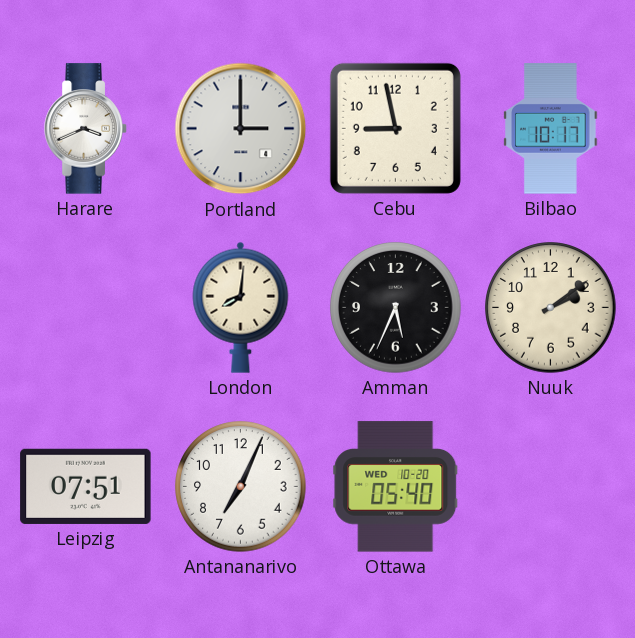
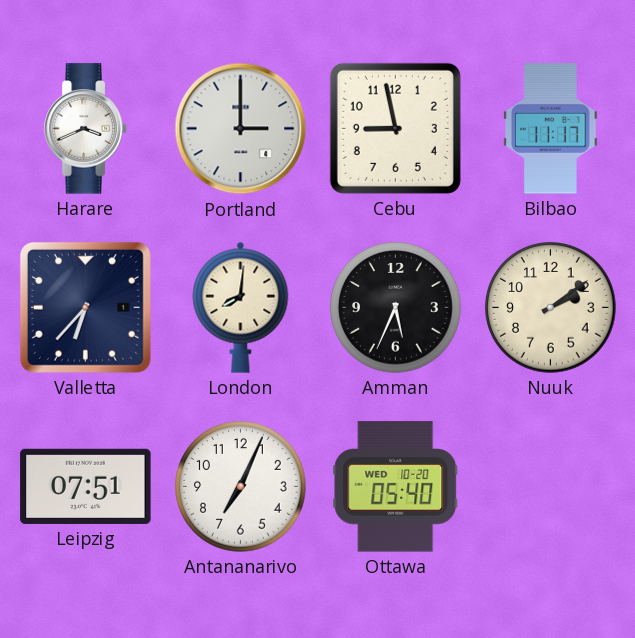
Bilbao: 10:17 -> 11:17
Valletta: none -> 6:37
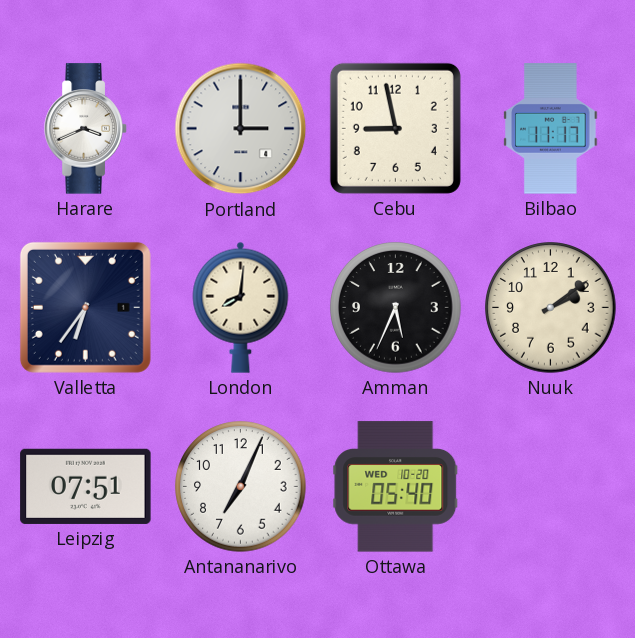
Valletta: 6:37 -> 6:36
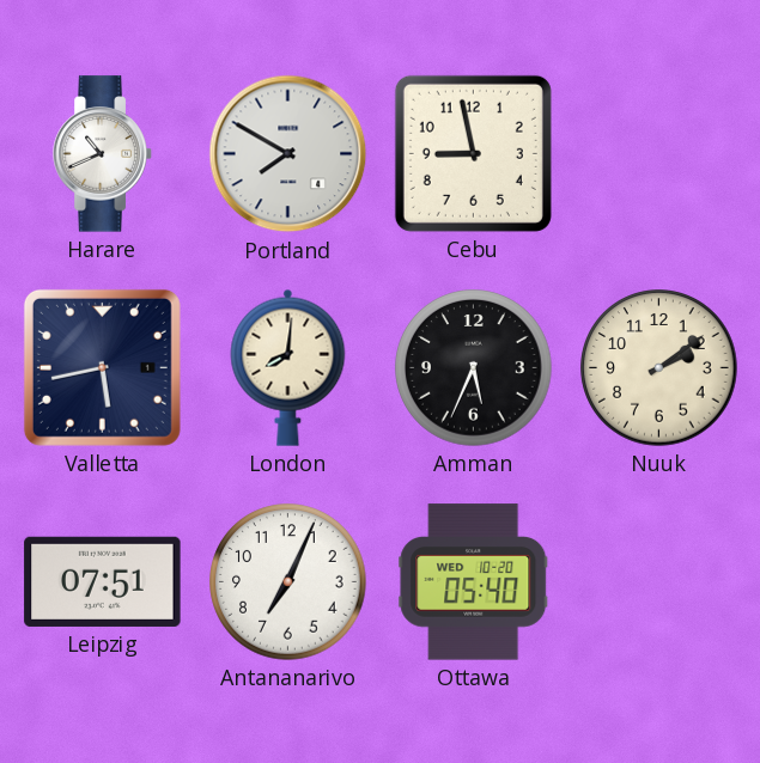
Harare: 3:41 -> 10:41
Portland: 3:00 -> 7:50
Bilbao: 11:17 -> none
Valletta: 6:36 -> 5:43
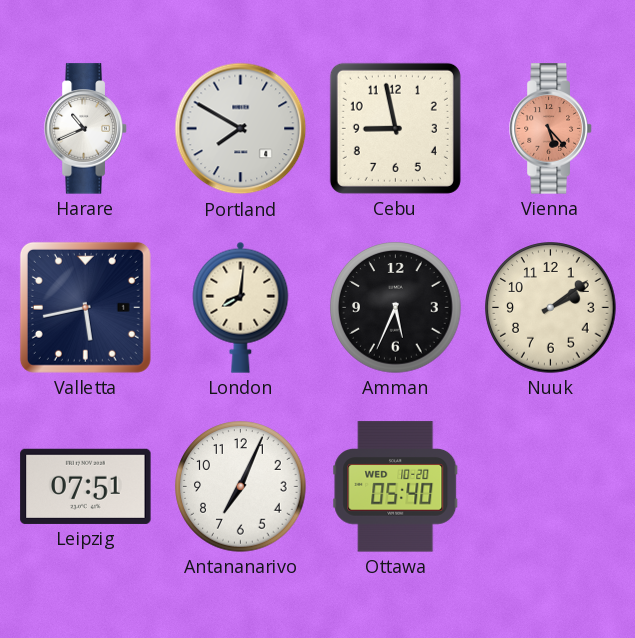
Vienna: none -> 5:23
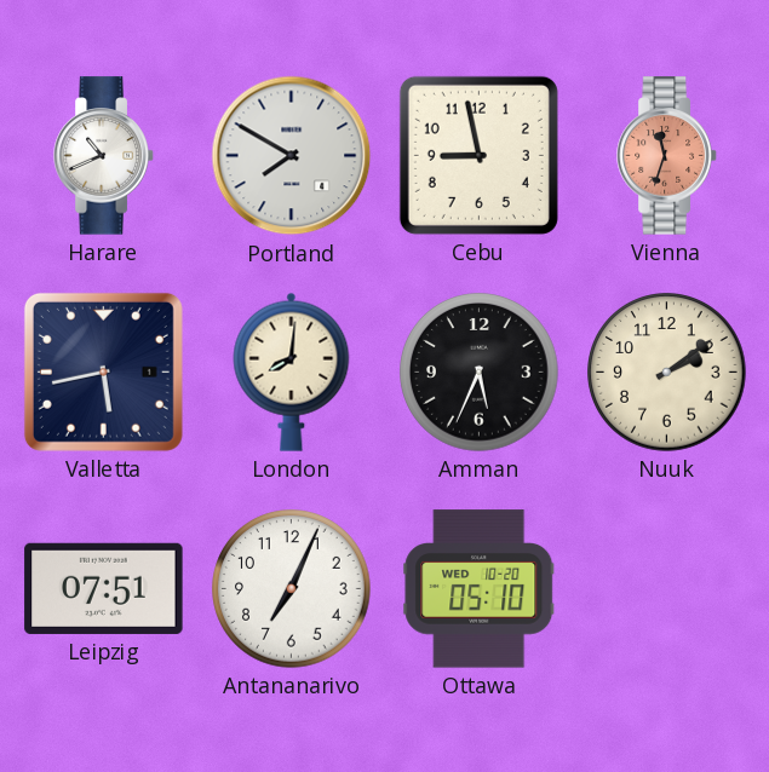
Vienna: 5:23 -> 11:33
Ottawa: 05:40 -> 05:10
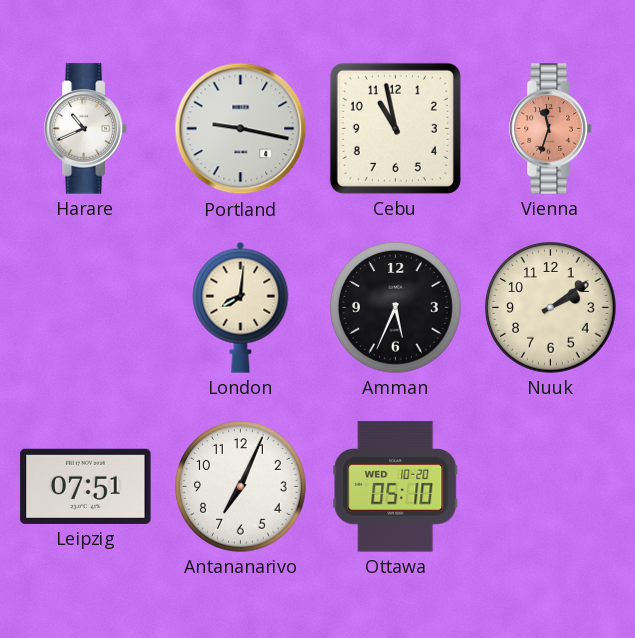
Portland: 7:50 -> 9:17
Cebu: 8:58 -> 10:58
Valletta: 5:43 -> none
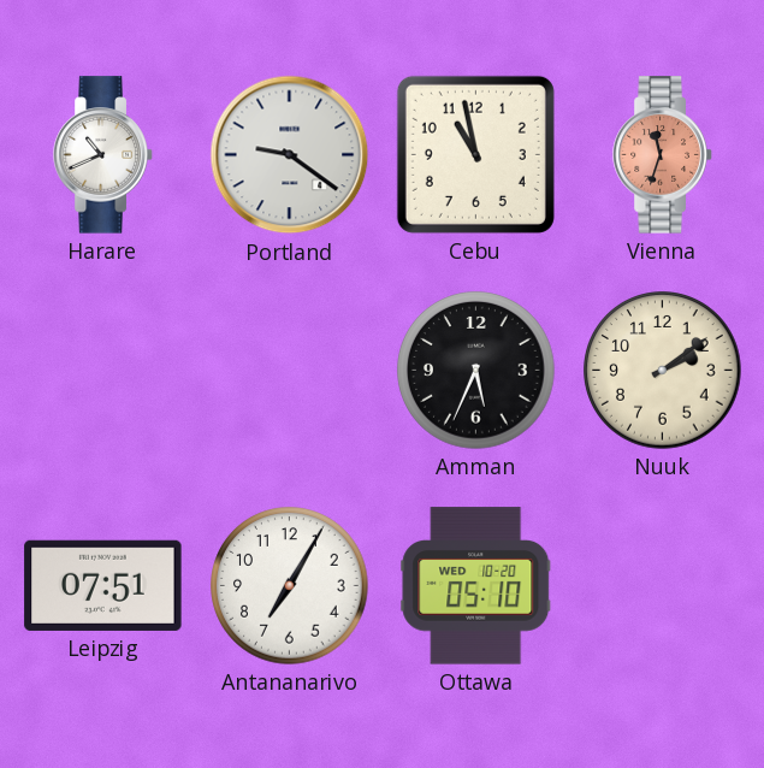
Portland: 9:17 -> 9:21
London: 8:01 -> none
Antananarivo: 7:04 -> 7:05
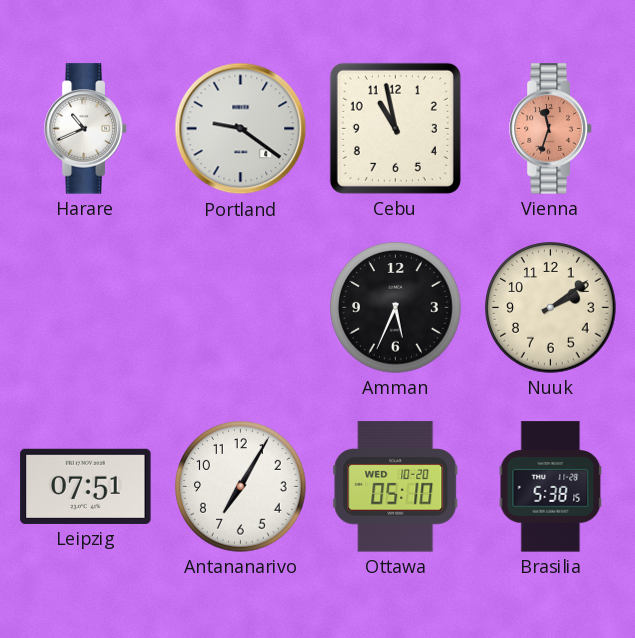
Brasilia: none -> 5:38
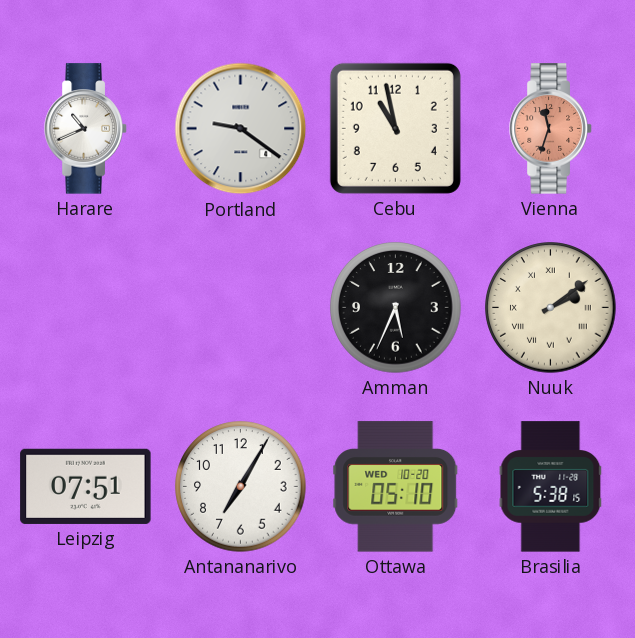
Nuuk numerals: Arabic -> Roman
